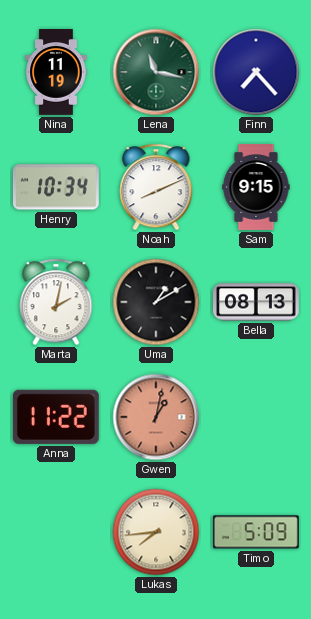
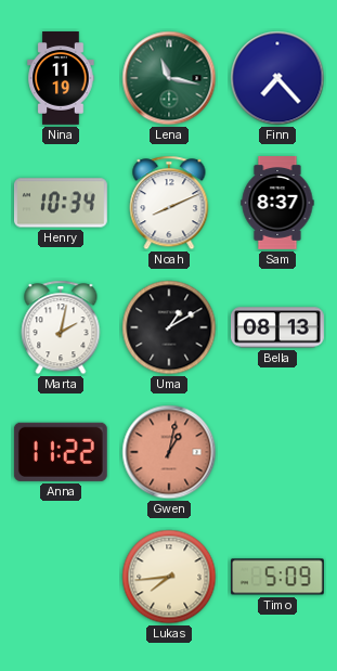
Sam: 9:15 -> 8:37
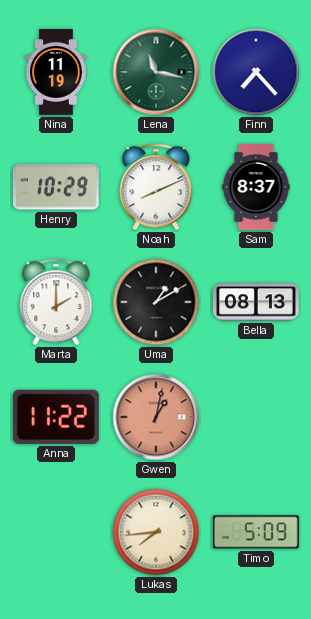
Henry: 10:34 -> 10:29
Marta: 2:02 -> 2:00
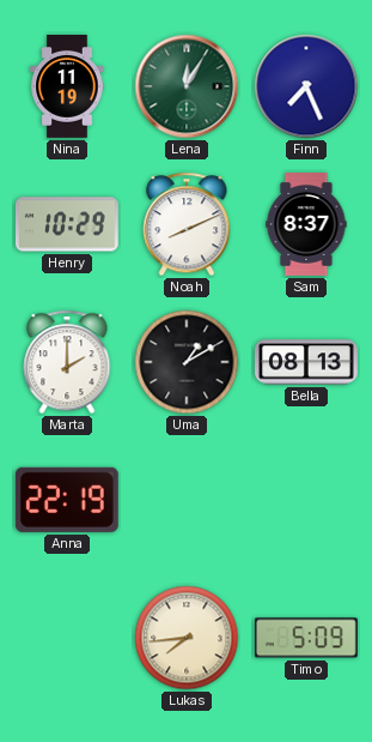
Lena: 11:17 -> 12:05
Finn: 7:23 -> 7:26
Anna: 11:22 -> 22:19
Gwen: 1:02 -> none
